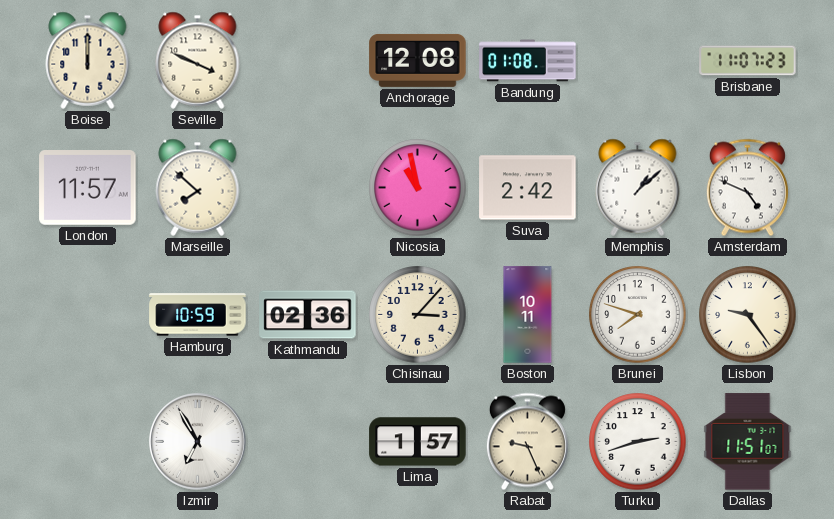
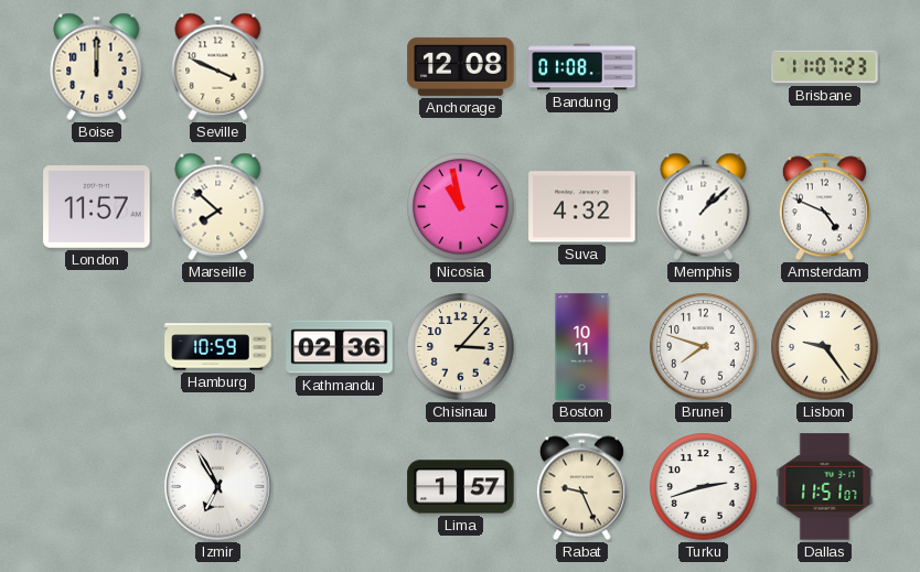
Suva: 2:42 -> 4:32
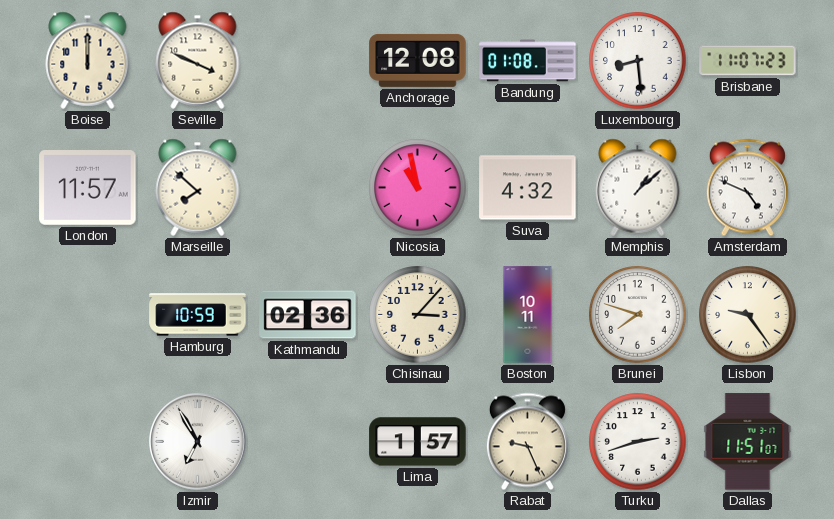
Luxembourg: none -> 8:29
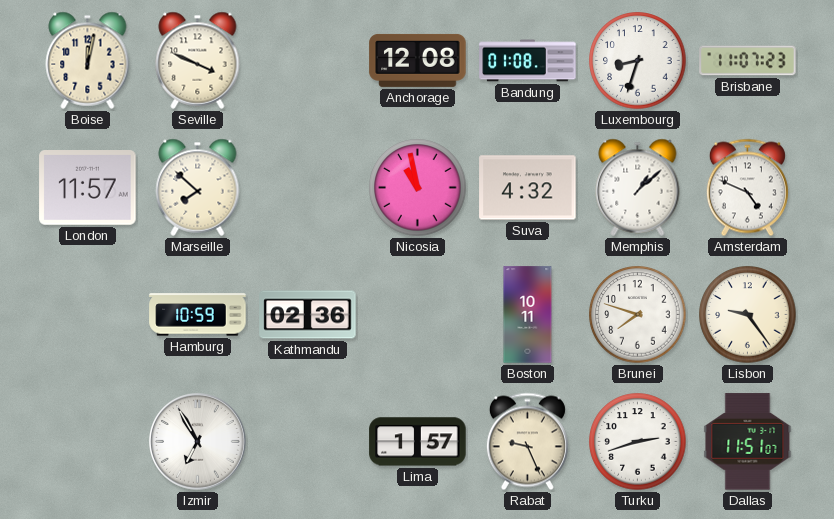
Boise: 12:00 -> 12:02
Luxembourg: 8:29 -> 8:33
Chisinau: 3:07 -> none
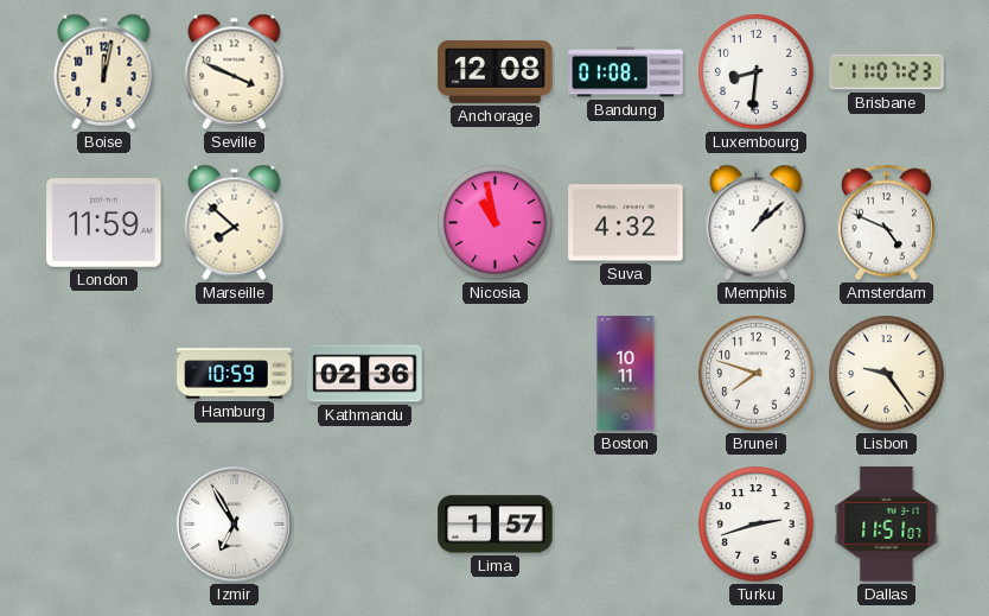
Luxembourg: 8:33 -> 8:31
London: 11:57 -> 11:59
Rabat: 9:26 -> none
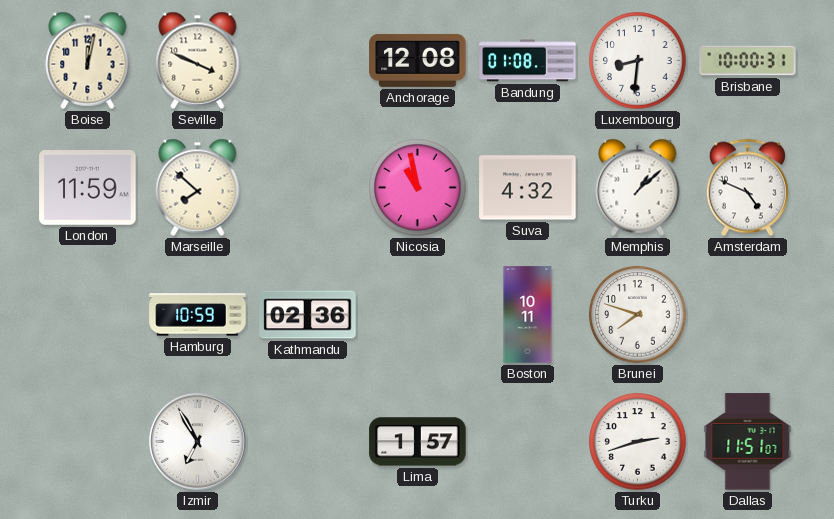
Brisbane: 11:07 -> 10:00
Lisbon: 9:24 -> none
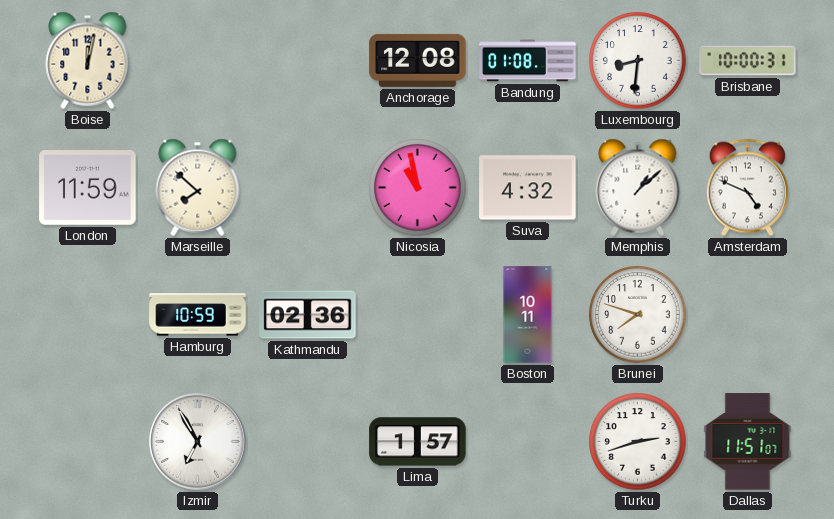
Seville: 3:49 -> none
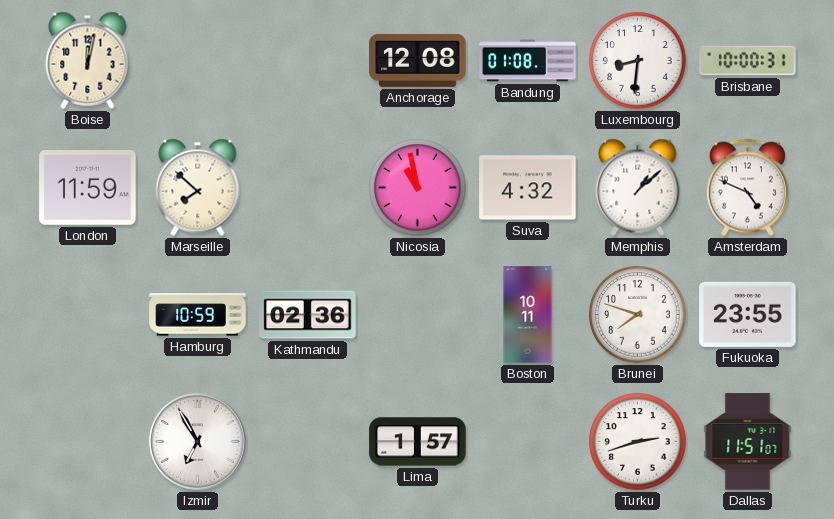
Fukuoka: none -> 23:55
